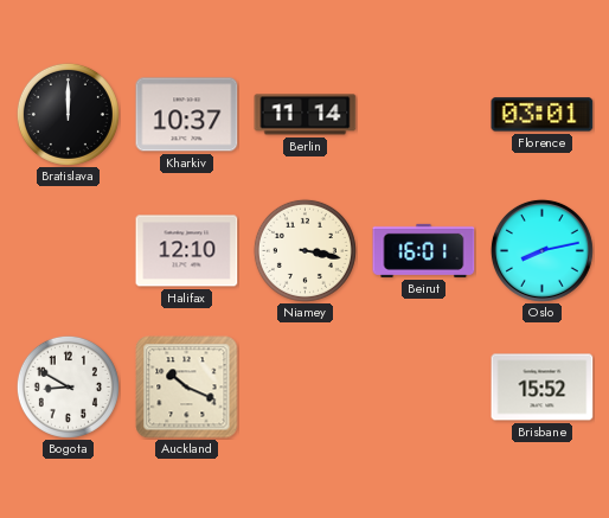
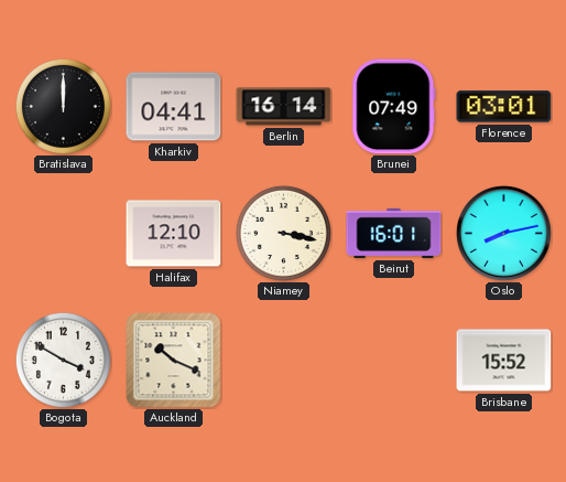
Kharkiv: 10:37 -> 04:41
Berlin: 11:14 -> 16:14
Brunei: none -> 07:49
Bogota: 8:50 -> 3:50
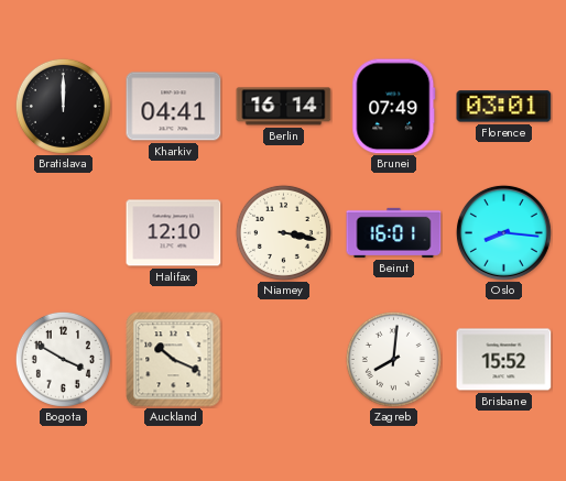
Oslo: 8:13 -> 8:16
Zagreb: none -> 8:01
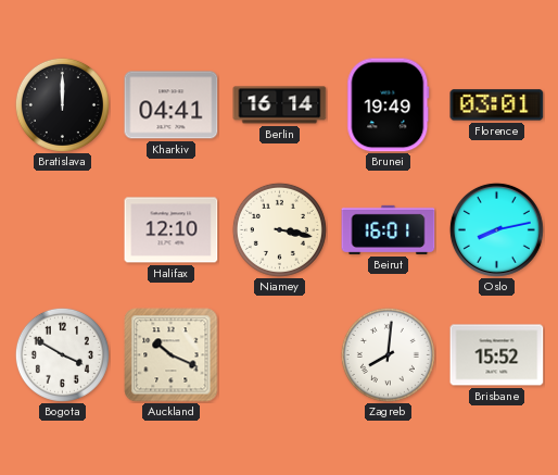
Brunei: 07:49 -> 19:49
Oslo: 8:16 -> 8:13
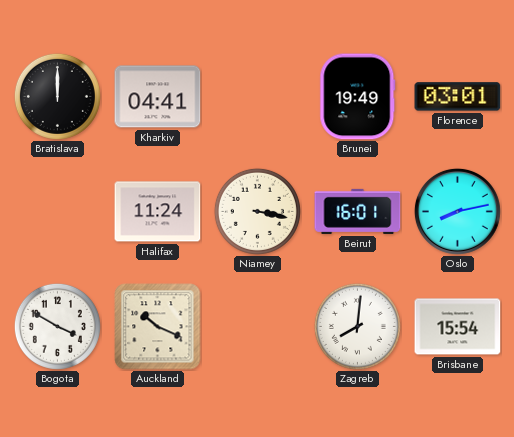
Berlin: 16:14 -> none
Halifax: 12:10 -> 11:24
Brisbane: 15:52 -> 15:54
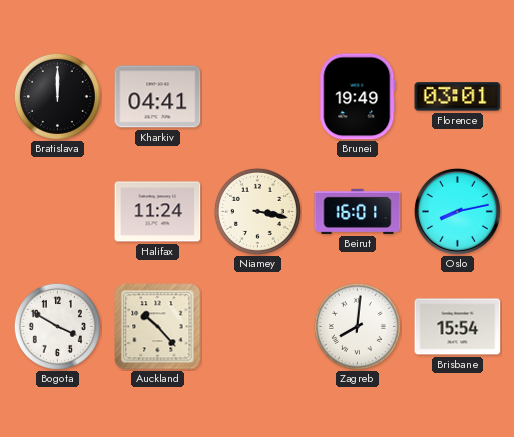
Auckland: 10:19 -> 10:23
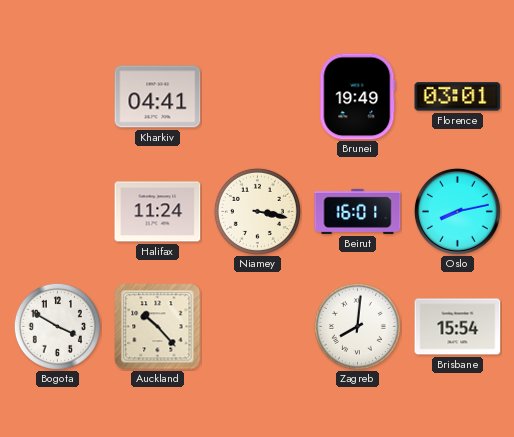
Bratislava: 12:00 -> none
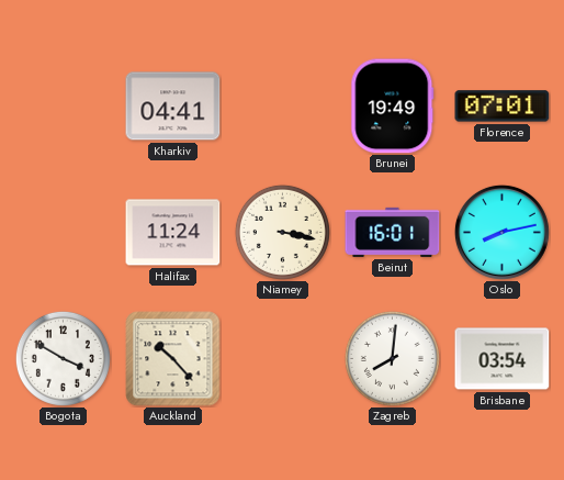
Florence: 03:01 -> 07:01
Brisbane: 15:54 -> 03:54
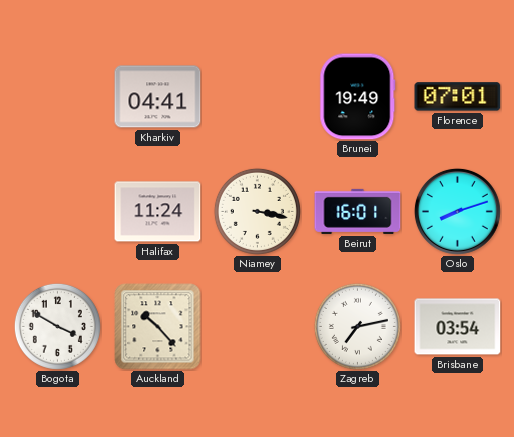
Oslo: 8:13 -> 8:12
Zagreb: 8:01 -> 7:13
